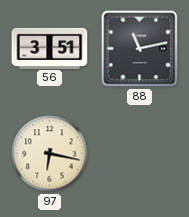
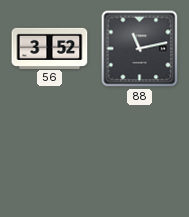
56: 3:51 -> 3:52
97: 6:17 -> none
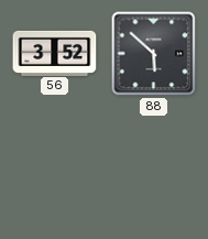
88: 11:13 -> 5:52
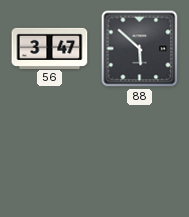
56: 3:52 -> 3:47
